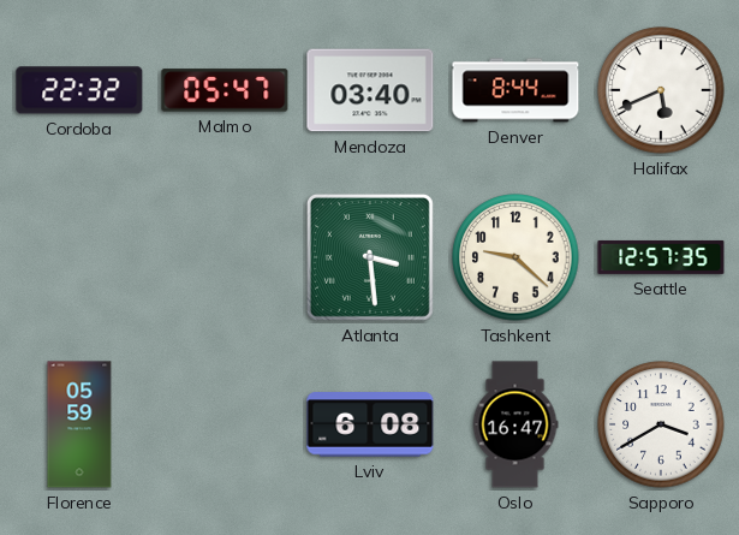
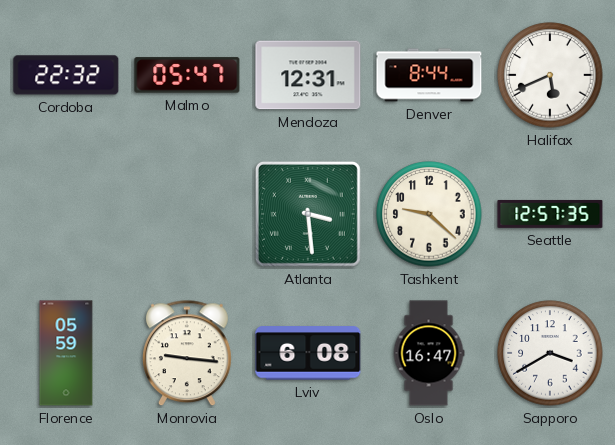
Mendoza: 03:40 -> 12:31
Monrovia: none -> 9:16
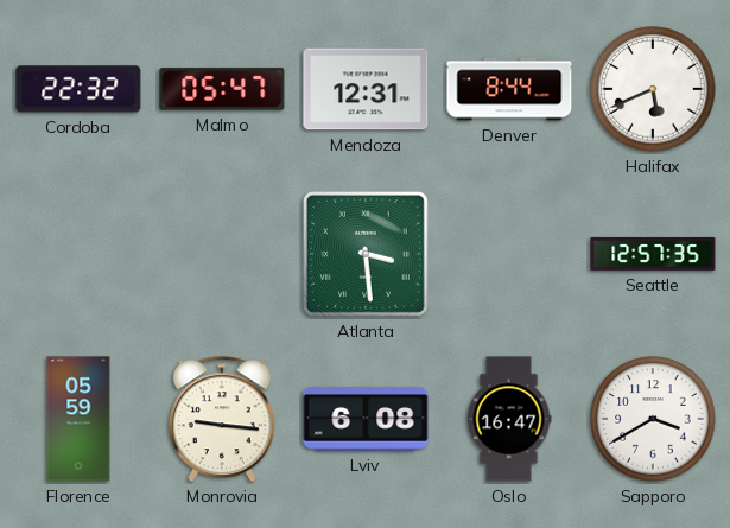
Tashkent: 9:22 -> none
